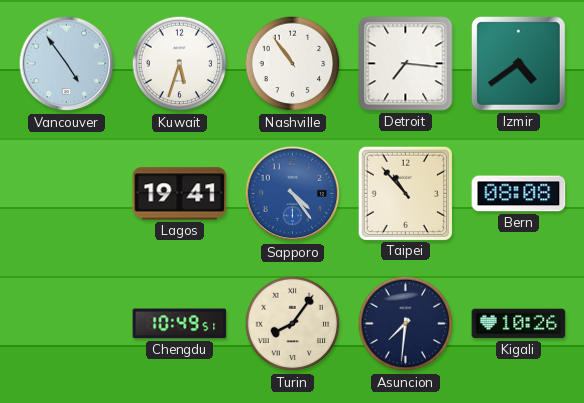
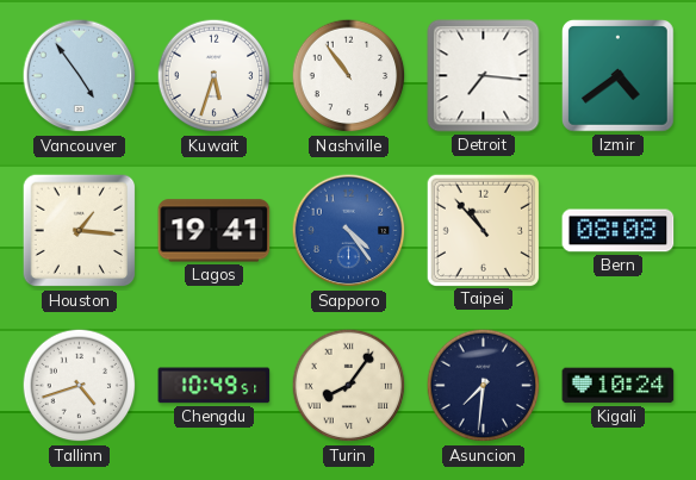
Houston: none -> 1:16
Tallinn: none -> 4:42
Kigali: 10:26 -> 10:24
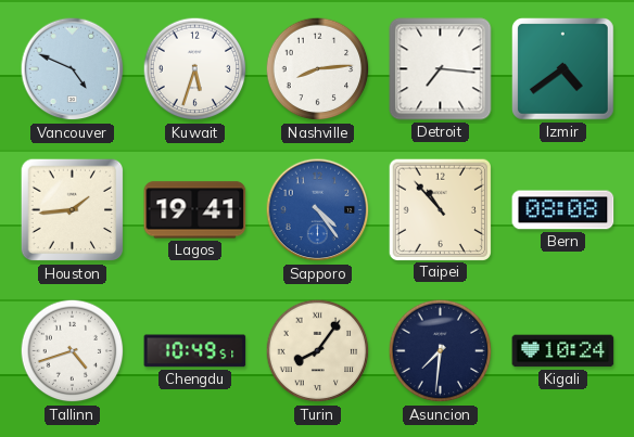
Vancouver: 4:54 -> 4:49
Nashville: 10:54 -> 8:14
Houston: 1:16 -> 1:44
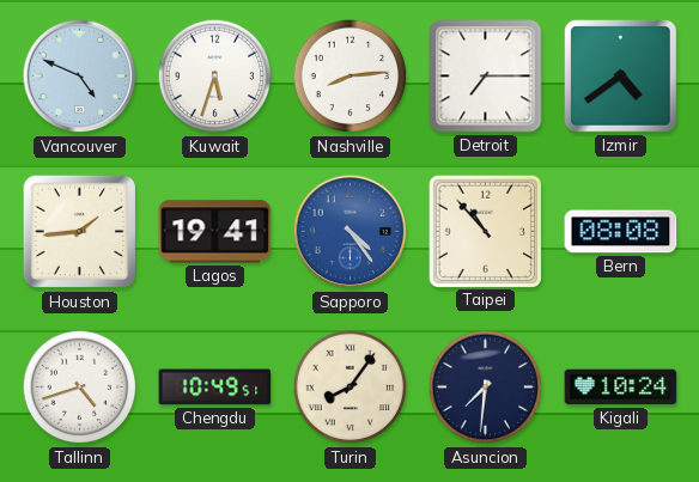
Detroit: 7:16 -> 7:15
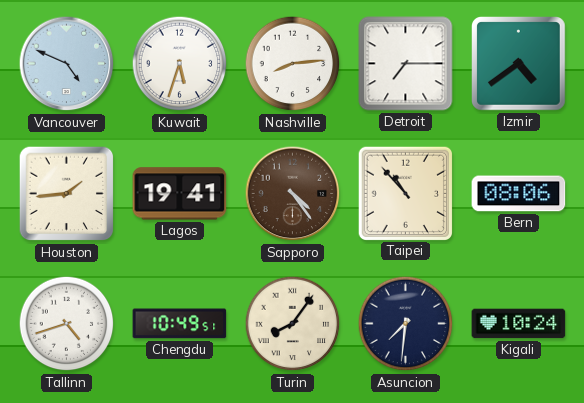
Sapporo dial: blue -> brown
Bern: 08:08 -> 08:06
